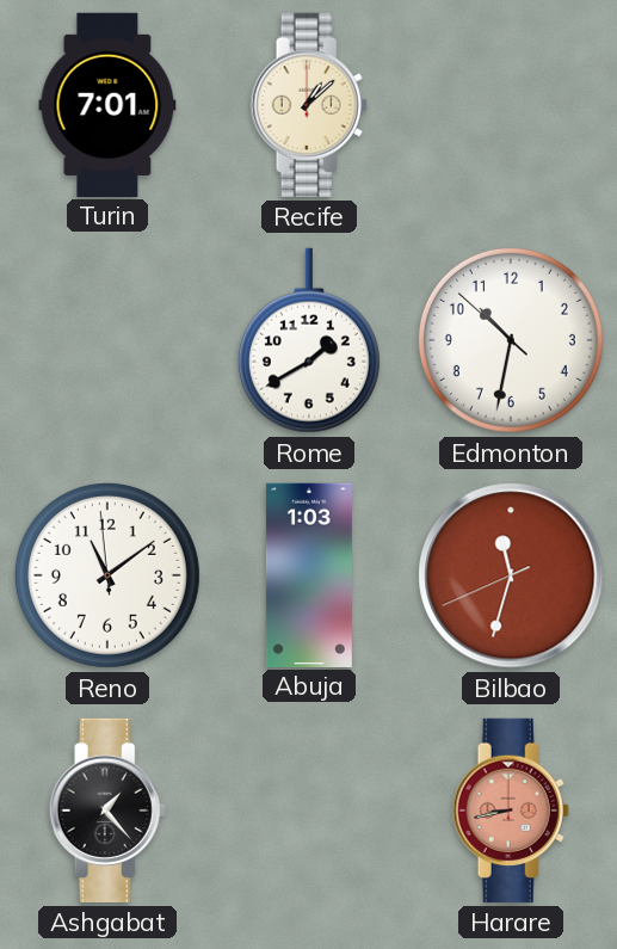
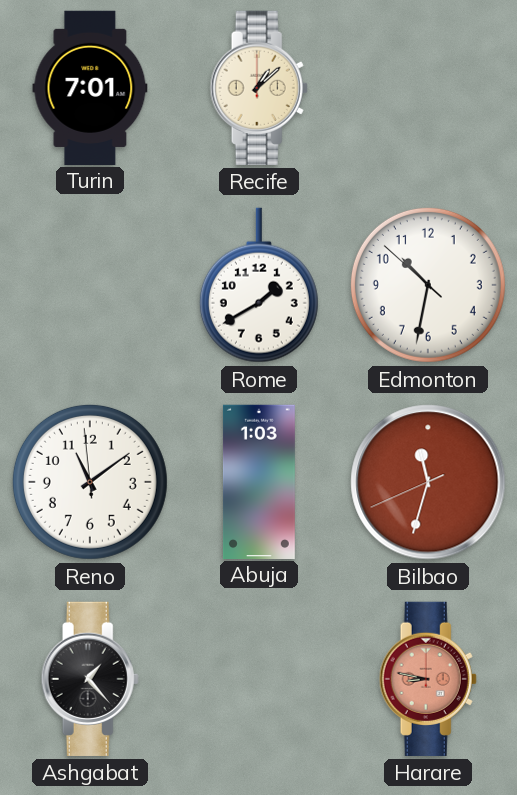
Harare: 8:43 -> 8:47
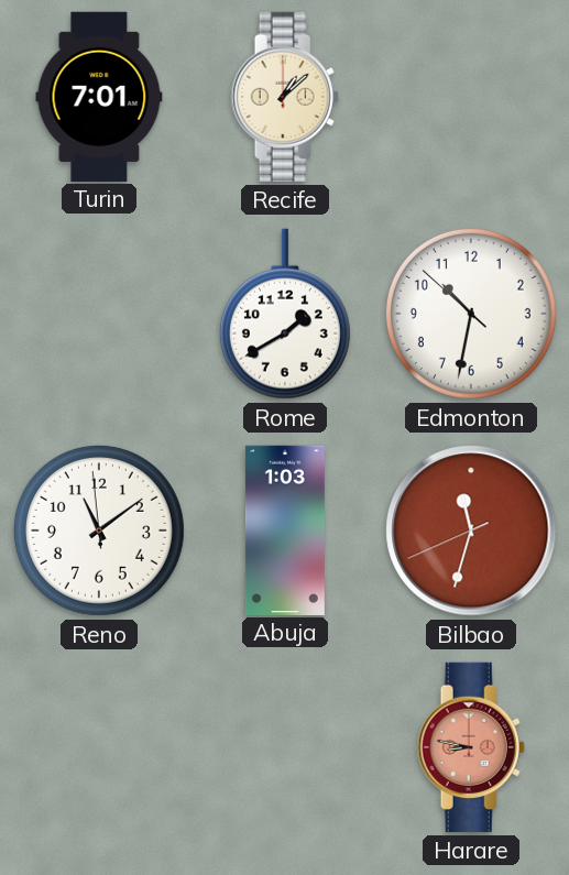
Ashgabat: 1:23 -> none
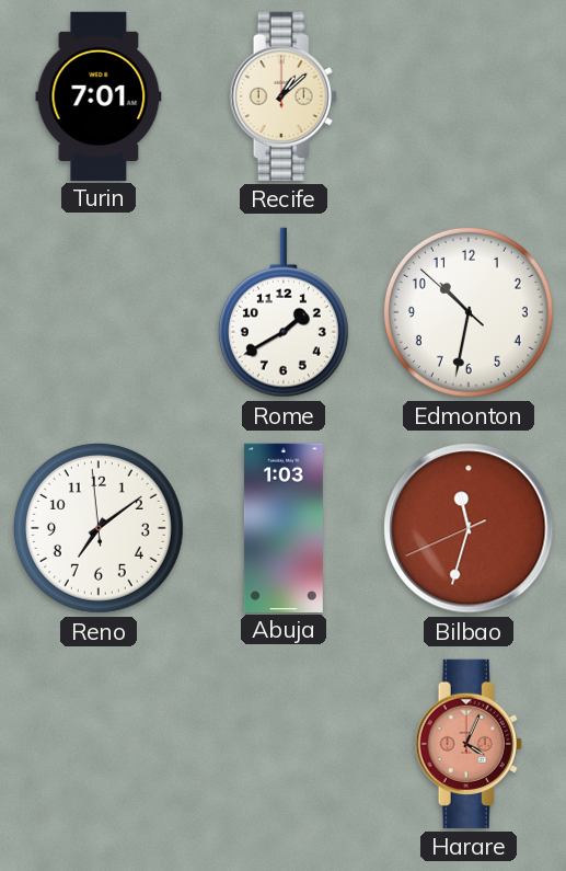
Reno: 11:08 -> 7:08
Harare: 8:47 -> 4:04
